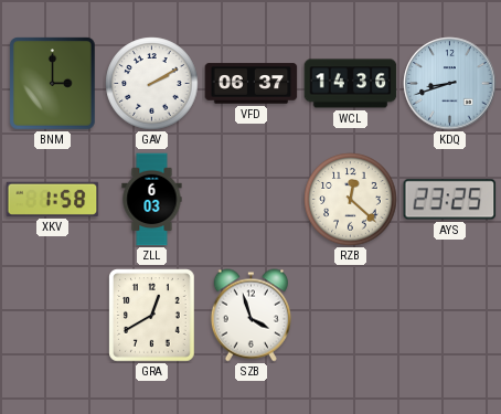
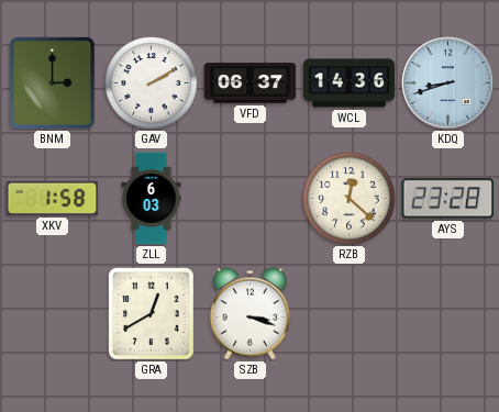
AYS: 23:25 -> 23:28
SZB: 3:57 -> 3:18
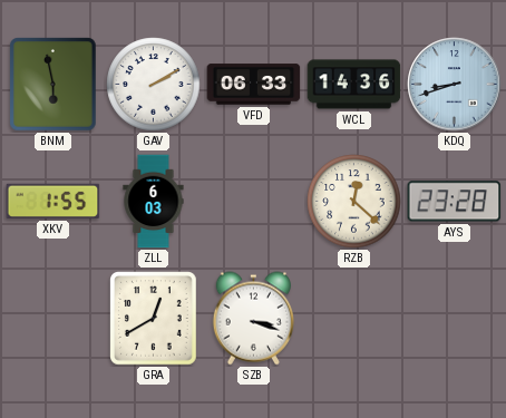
BNM: 3:00 -> 5:58
VFD: 06:37 -> 06:33
XKV: 1:58 -> 1:55
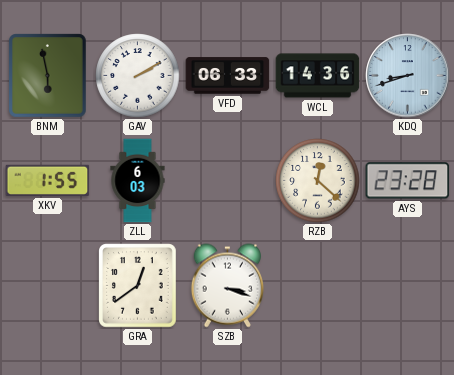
GRA: 12:40 -> 12:39
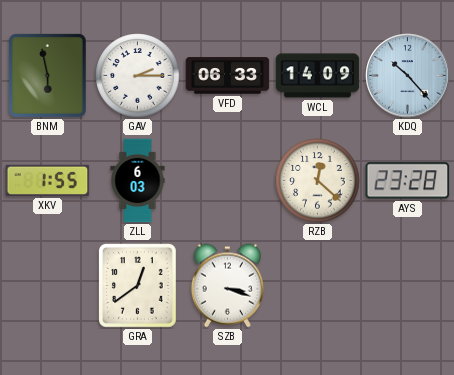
GAV: 2:10 -> 2:15
WCL: 14:36 -> 14:09
KDQ: 8:42 -> 10:23
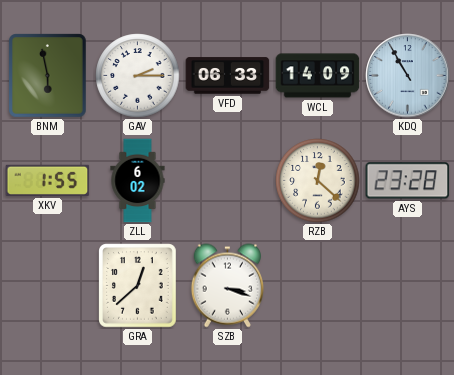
KDQ: 10:23 -> 10:55
ZLL: 6:03 -> 6:02
GRA: 12:39 -> 12:38
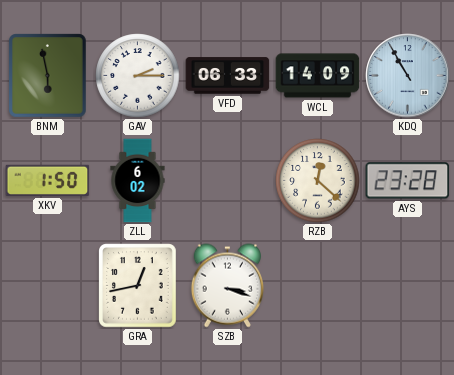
XKV: 1:55 -> 1:50
GRA: 12:38 -> 12:43
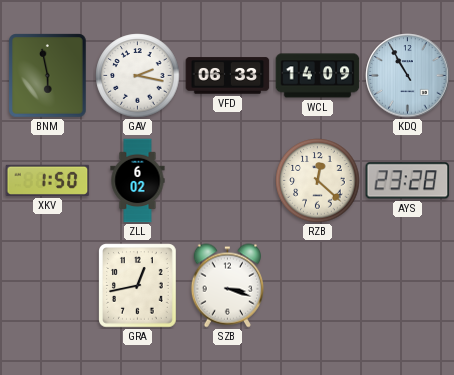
GAV: 2:15 -> 2:17
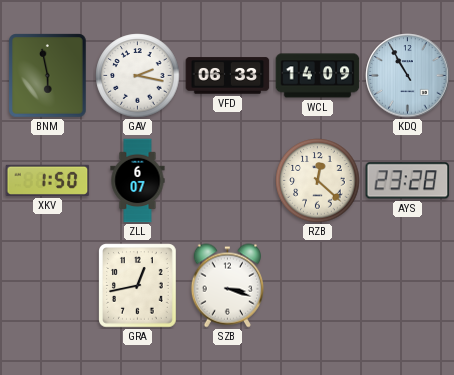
ZLL: 6:02 -> 6:07
